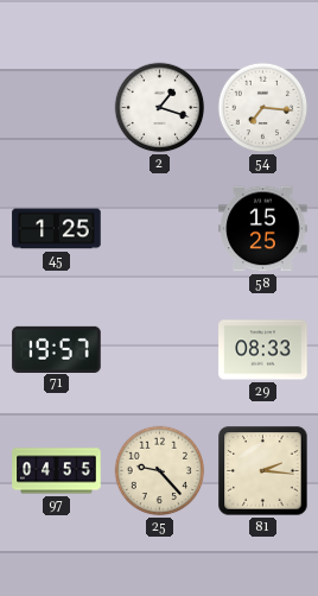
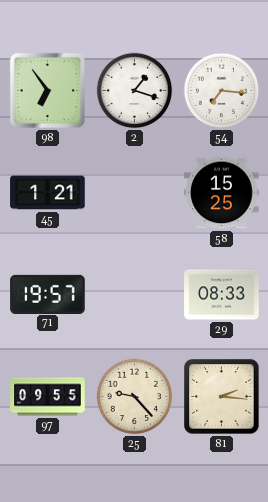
98: none -> 6:54
45: 1:25 -> 1:21
97: 04:55 -> 09:55
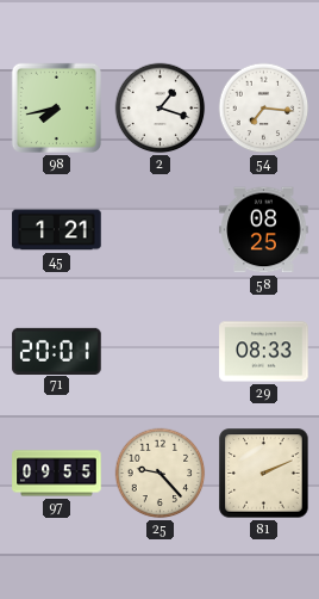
98: 6:54 -> 7:43
58: 15:25 -> 08:25
71: 19:57 -> 20:01
81: 2:16 -> 2:11
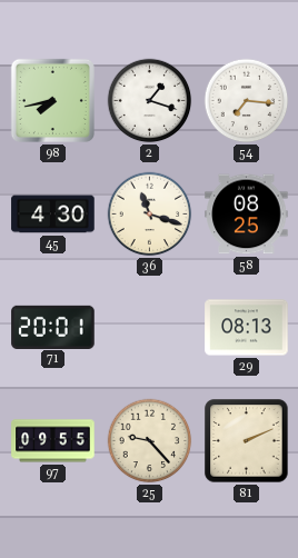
45: 1:21 -> 4:30
36: none -> 11:18
29: 08:33 -> 08:13
